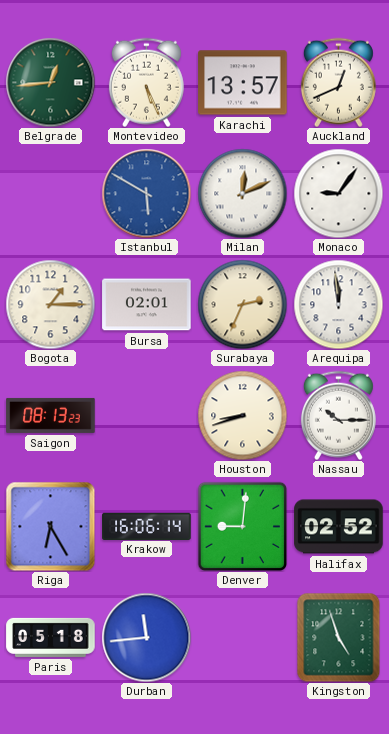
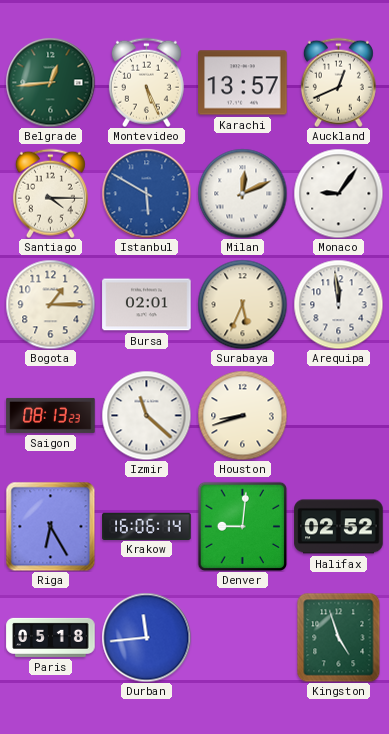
Santiago: none -> 4:15
Surabaya: 2:34 -> 5:34
Izmir: none -> 11:22
Nassau: 10:15 -> none
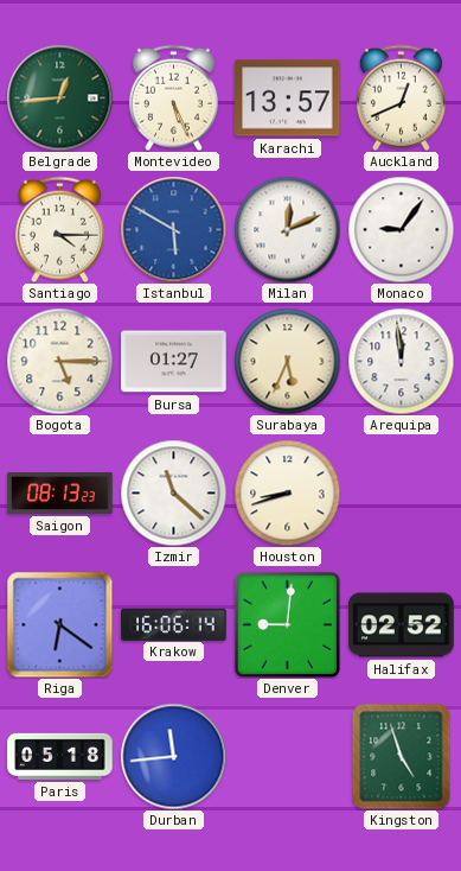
Bogota: 1:15 -> 5:15
Bursa: 02:01 -> 01:27
Riga: 6:25 -> 6:21
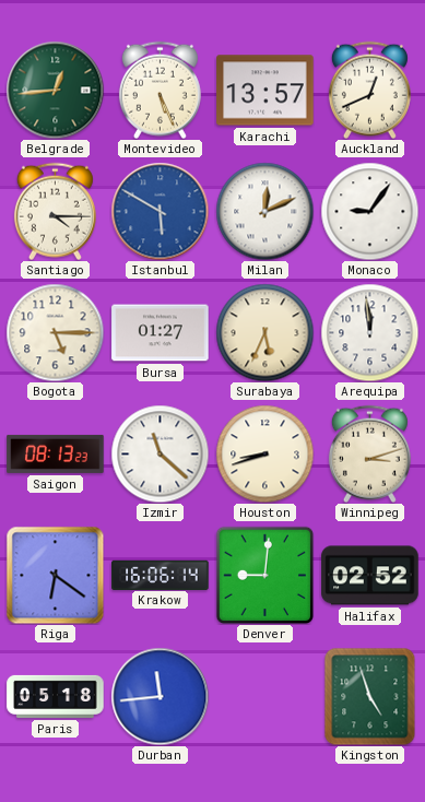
Winnipeg: none -> 3:12
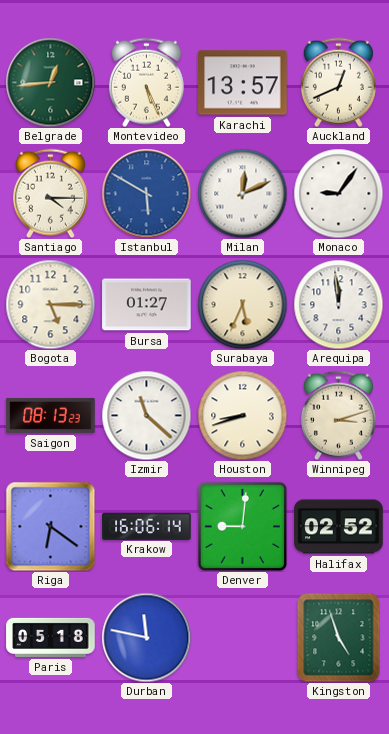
Durban: 11:44 -> 11:47
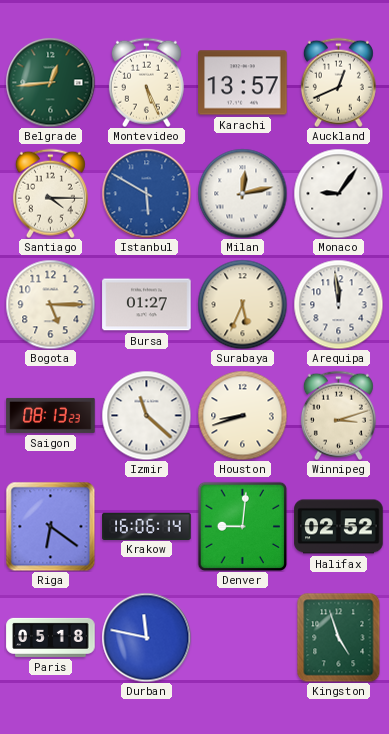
Milan: 12:11 -> 12:13
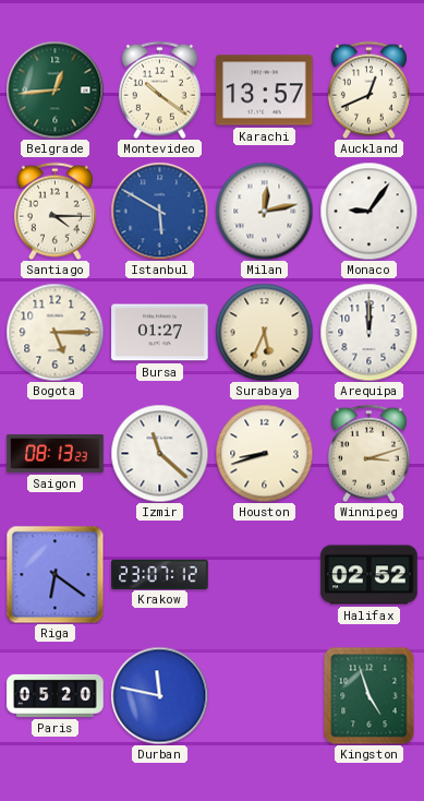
Montevideo: 5:26 -> 10:21
Arequipa: 11:59 -> 12:00
Krakow: 16:06 -> 23:07
Denver: 9:01 -> none
Paris: 05:18 -> 05:20
